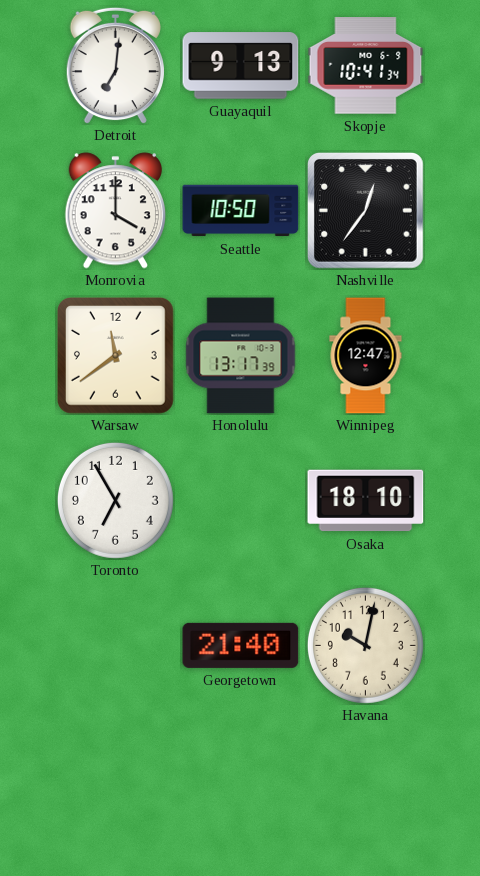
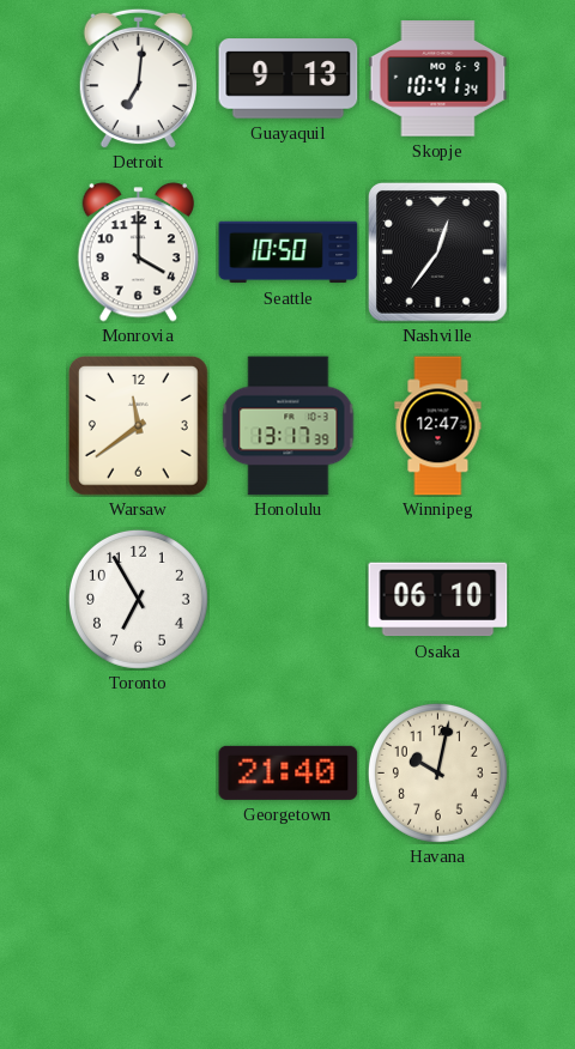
Osaka: 18:10 -> 06:10
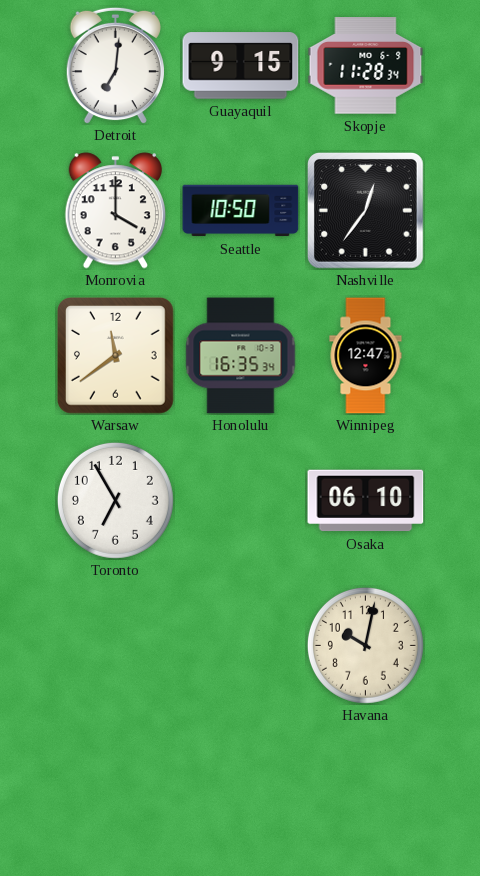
Guayaquil: 9:13 -> 9:15
Skopje: 10:41 -> 11:28
Honolulu: 13:17 -> 16:35
Georgetown: 21:40 -> none
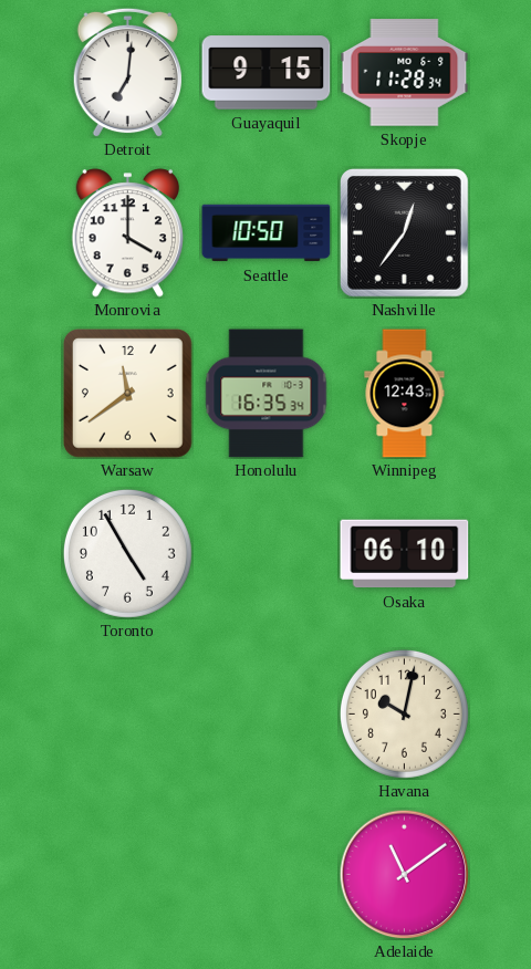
Winnipeg: 12:47 -> 12:43
Toronto: 6:55 -> 4:55
Adelaide: none -> 11:09
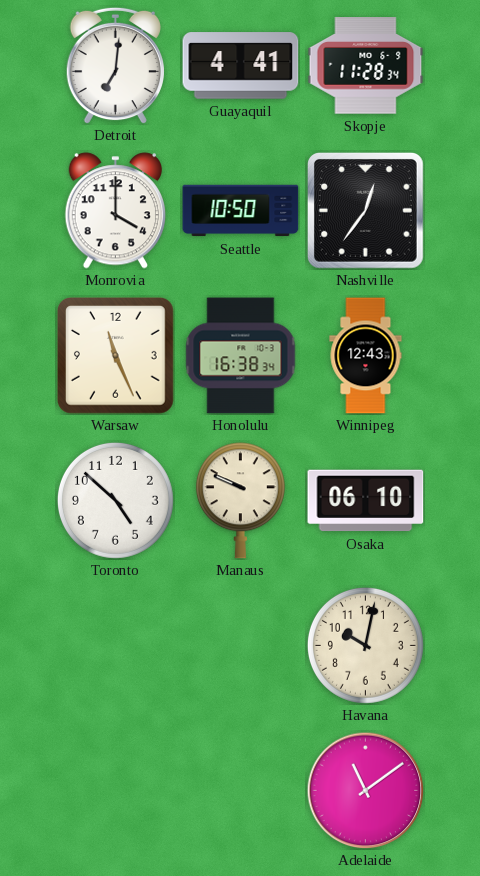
Guayaquil: 9:15 -> 4:41
Warsaw: 11:39 -> 11:26
Honolulu: 16:35 -> 16:38
Toronto: 4:55 -> 4:52
Manaus: none -> 9:49
